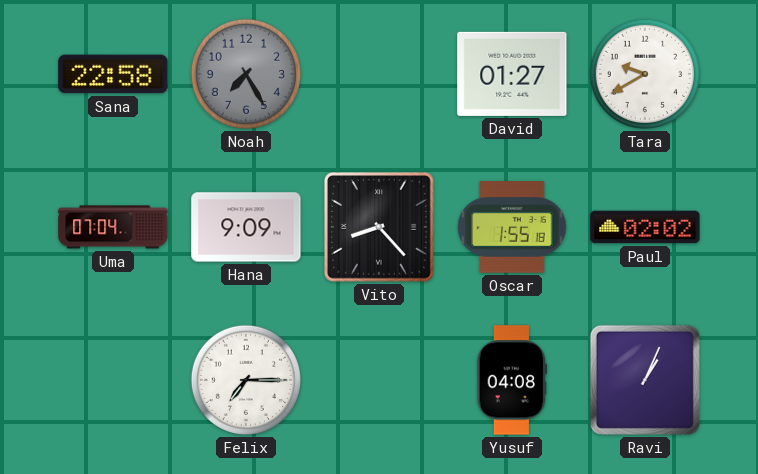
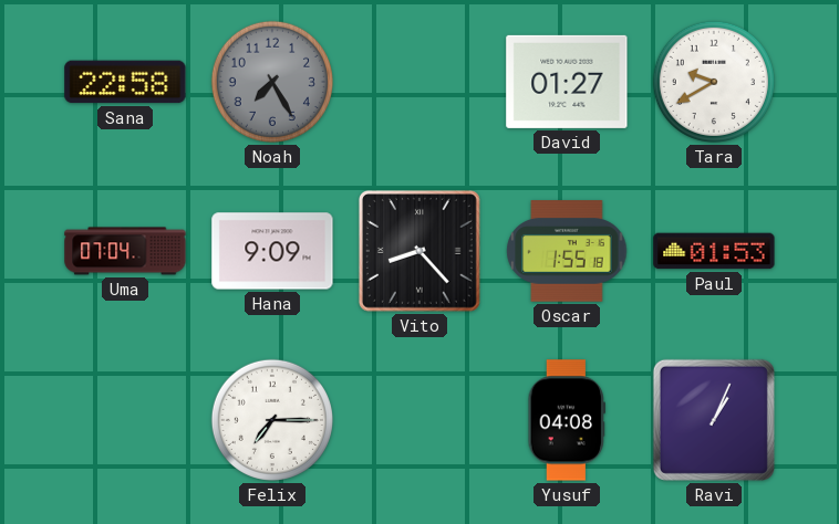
Paul: 02:02 -> 01:53
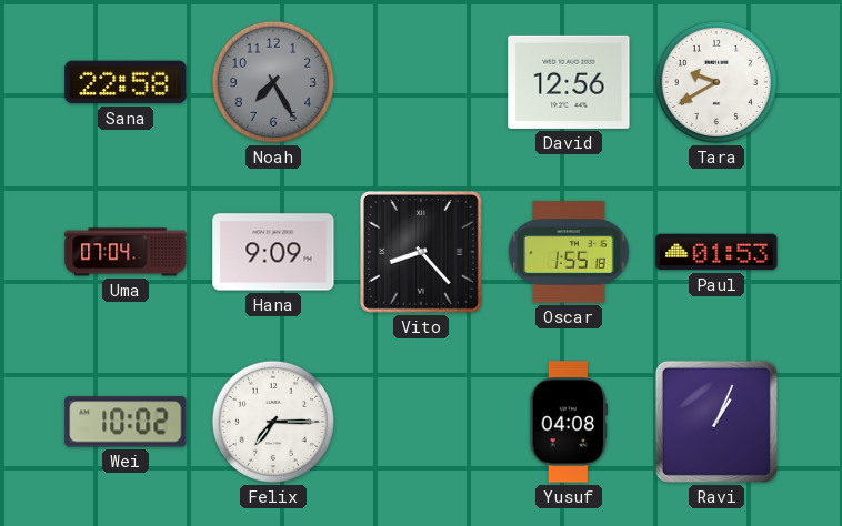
David: 01:27 -> 12:56
Wei: none -> 10:02
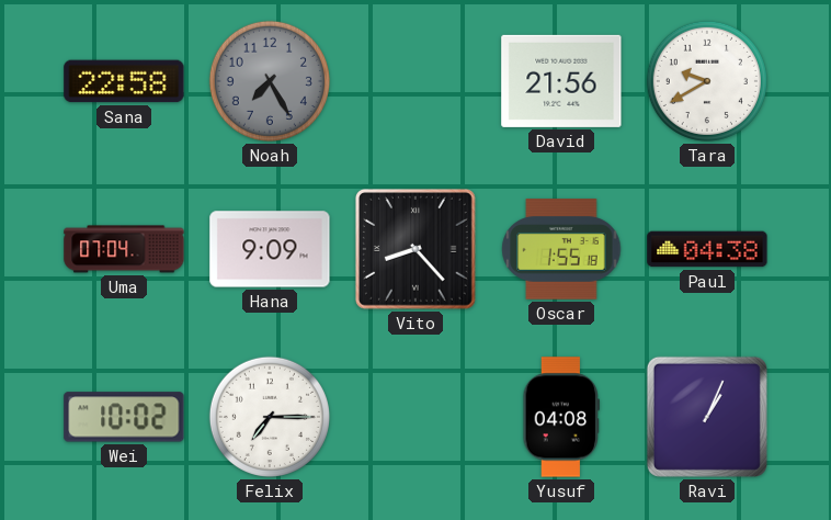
David: 12:56 -> 21:56
Paul: 01:53 -> 04:38
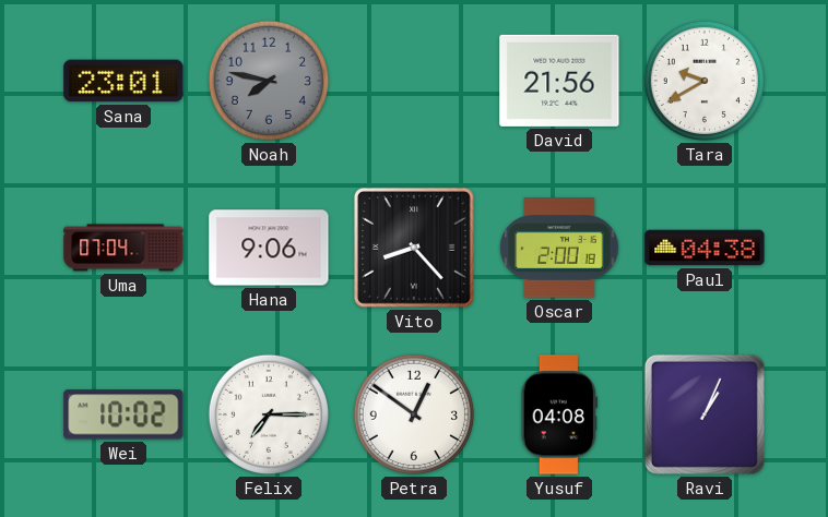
Sana: 22:58 -> 23:01
Noah: 7:25 -> 7:47
Hana: 9:09 -> 9:06
Oscar: 1:55 -> 2:00
Petra: none -> 12:51
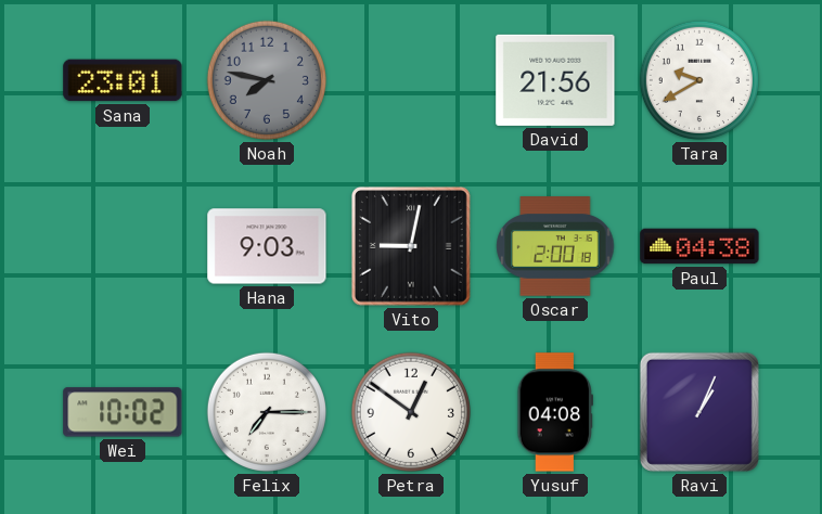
Uma: 07:04 -> none
Hana: 9:06 -> 9:03
Vito: 8:23 -> 9:02
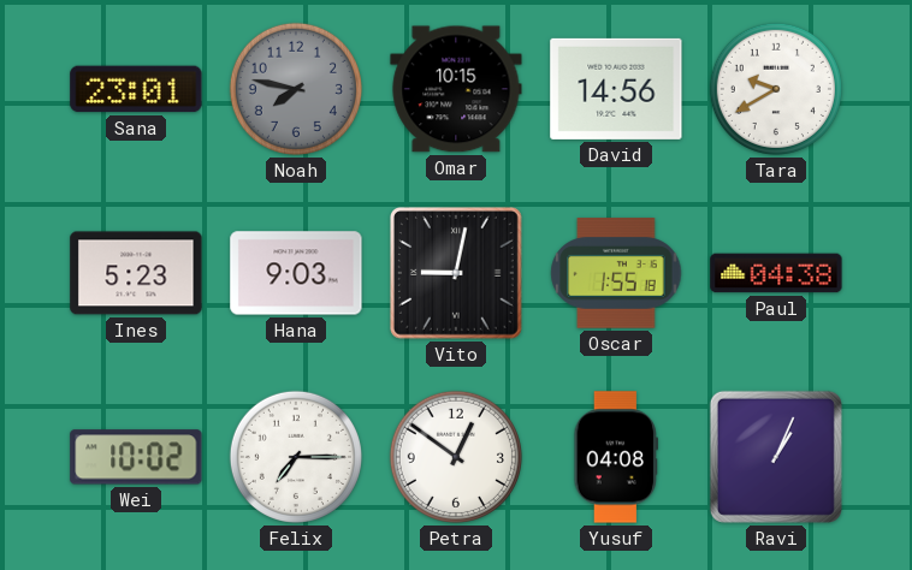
Omar: none -> 10:15
David: 21:56 -> 14:56
Ines: none -> 5:23
Oscar: 2:00 -> 1:55
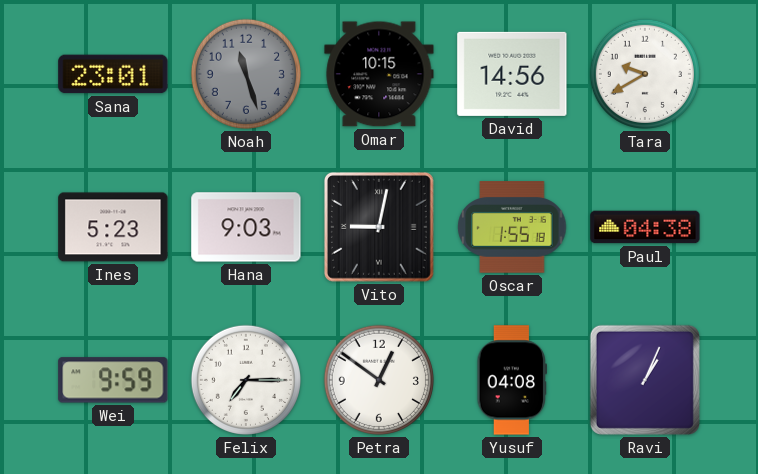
Noah: 7:47 -> 11:27
Wei: 10:02 -> 9:59
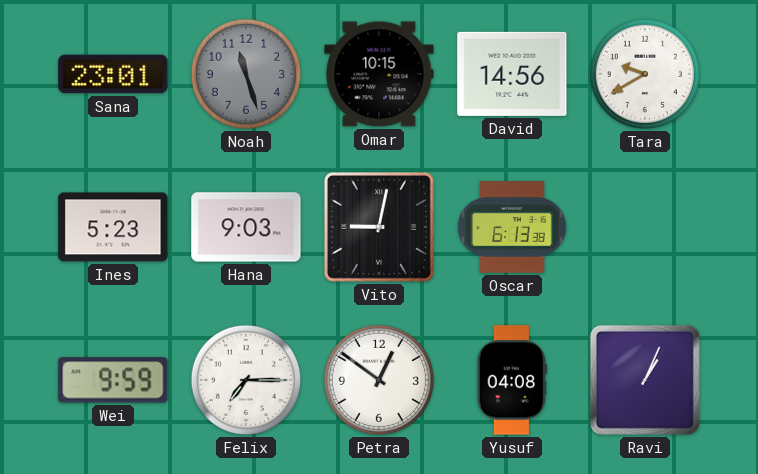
Oscar: 1:55 -> 6:13
Paul: 04:38 -> none
